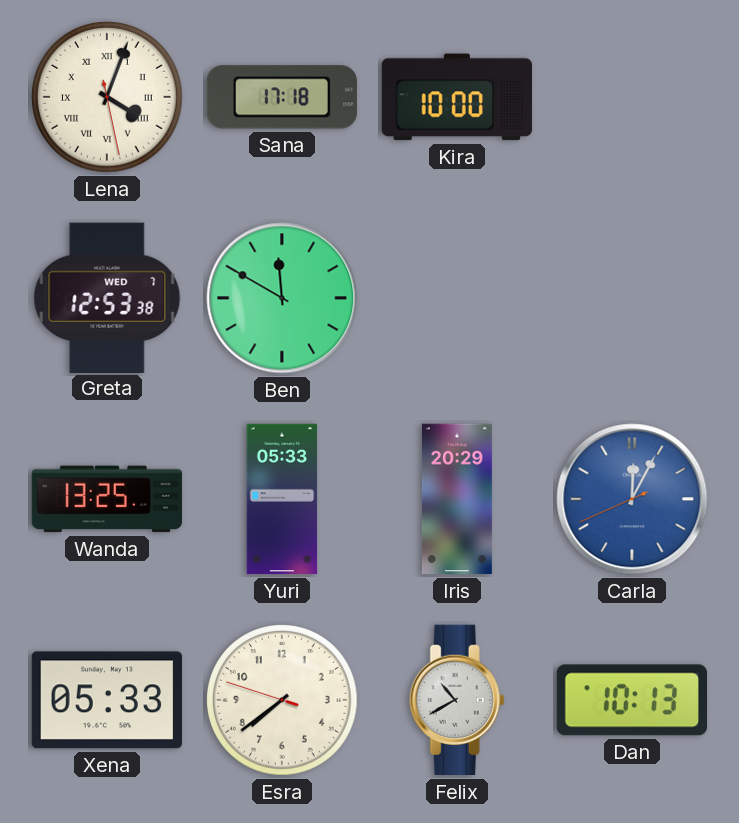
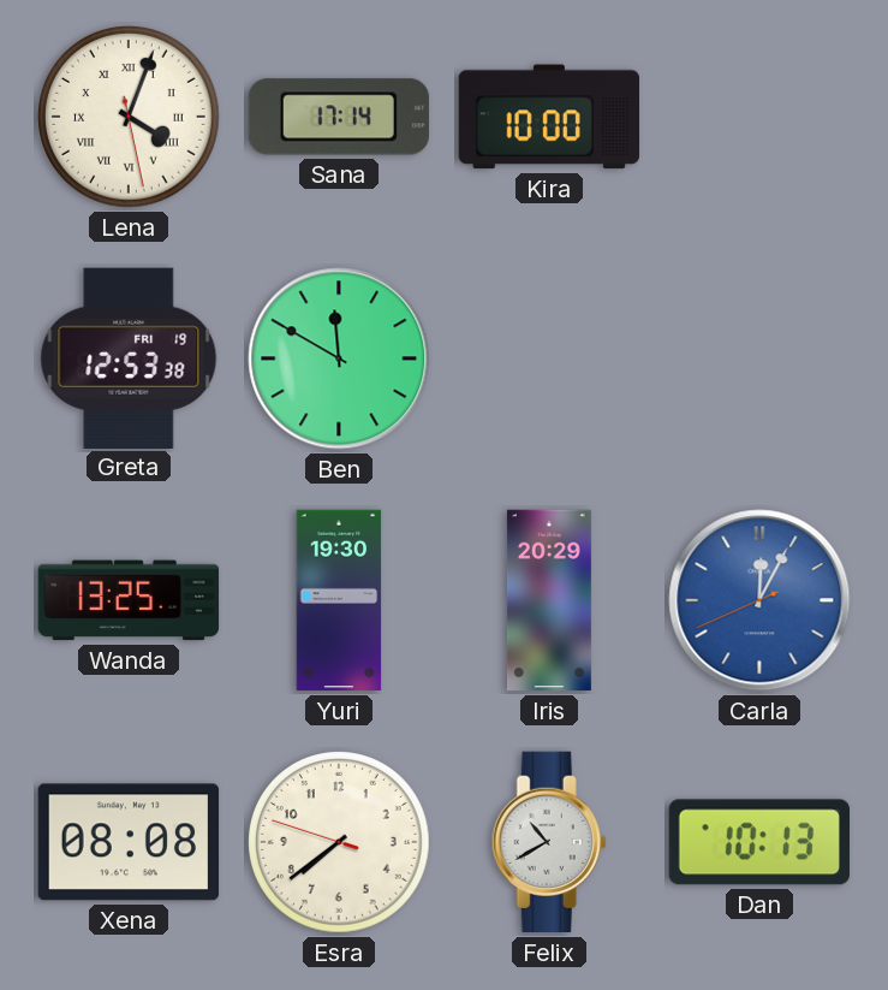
Sana: 17:18 -> 17:14
Greta date: WED 7 -> FRI 19
Yuri: 05:33 -> 19:30
Xena: 05:33 -> 08:08
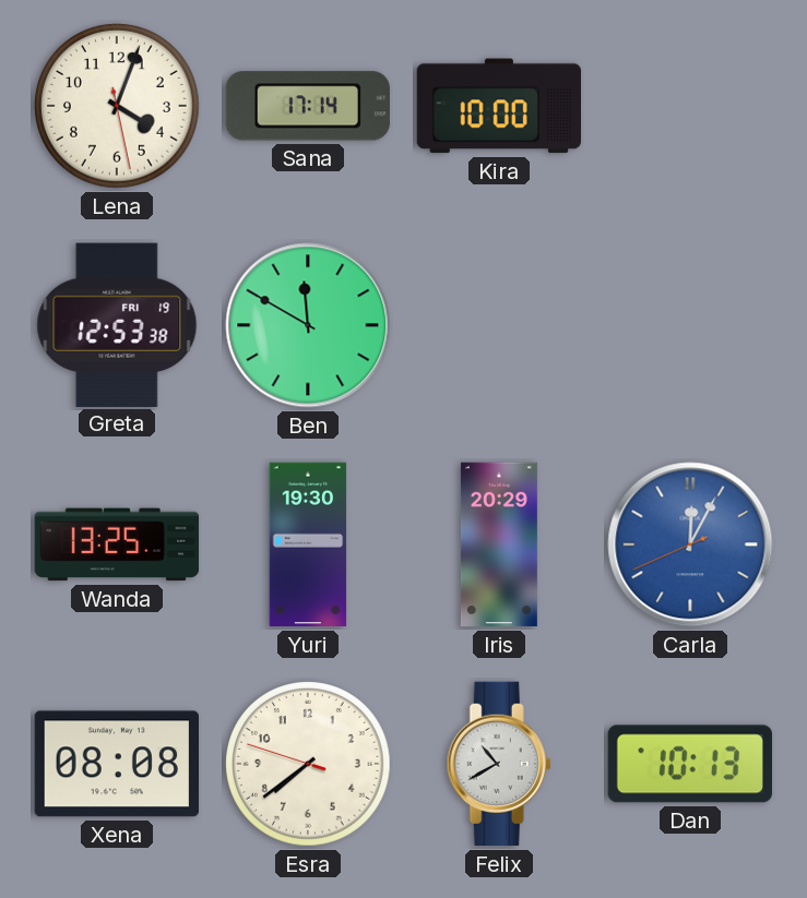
Lena numerals: Roman -> Arabic
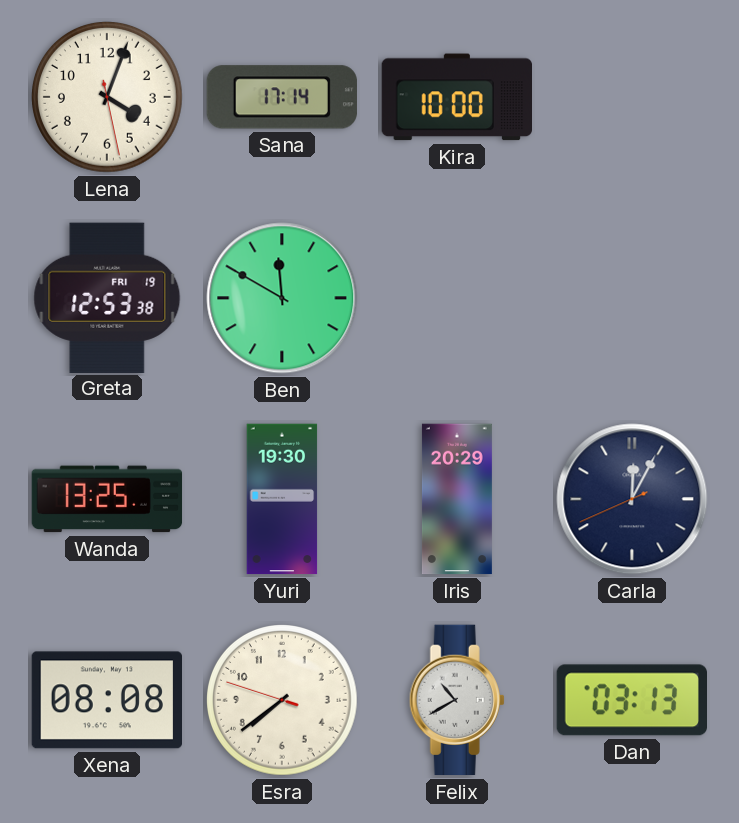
Carla dial: blue -> navy
Dan: 10:13 -> 03:13
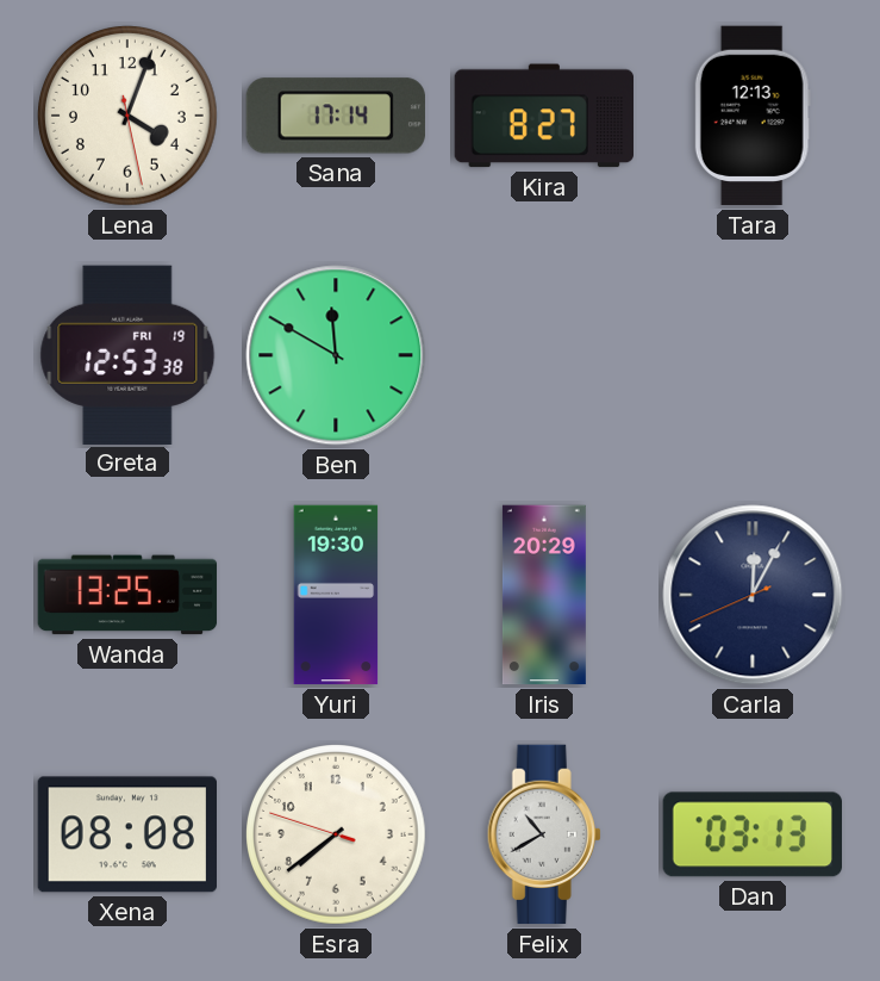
Kira: 10:00 -> 8:27
Tara: none -> 12:13
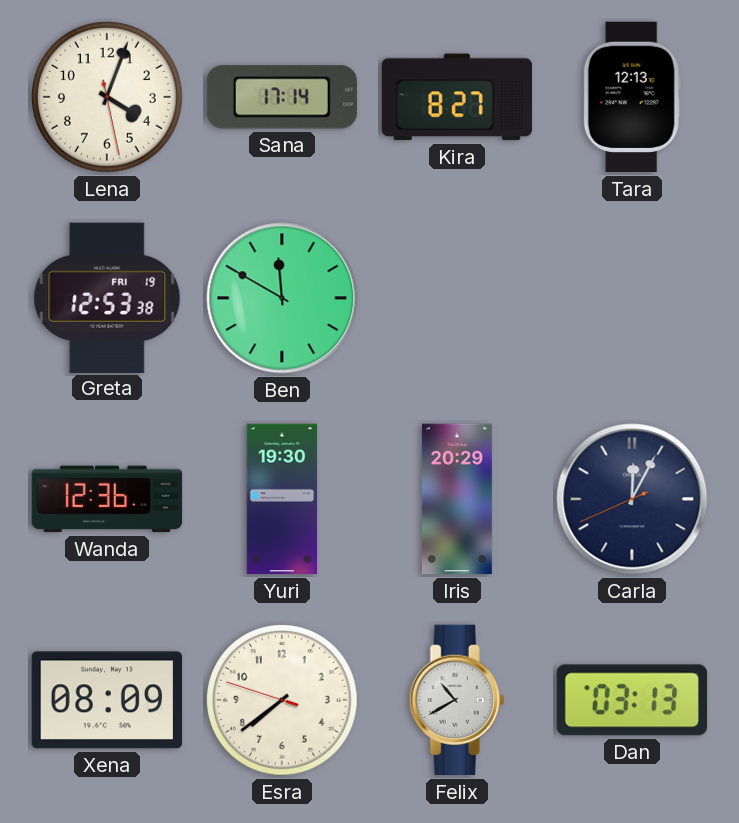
Wanda: 13:25 -> 12:36
Xena: 08:08 -> 08:09
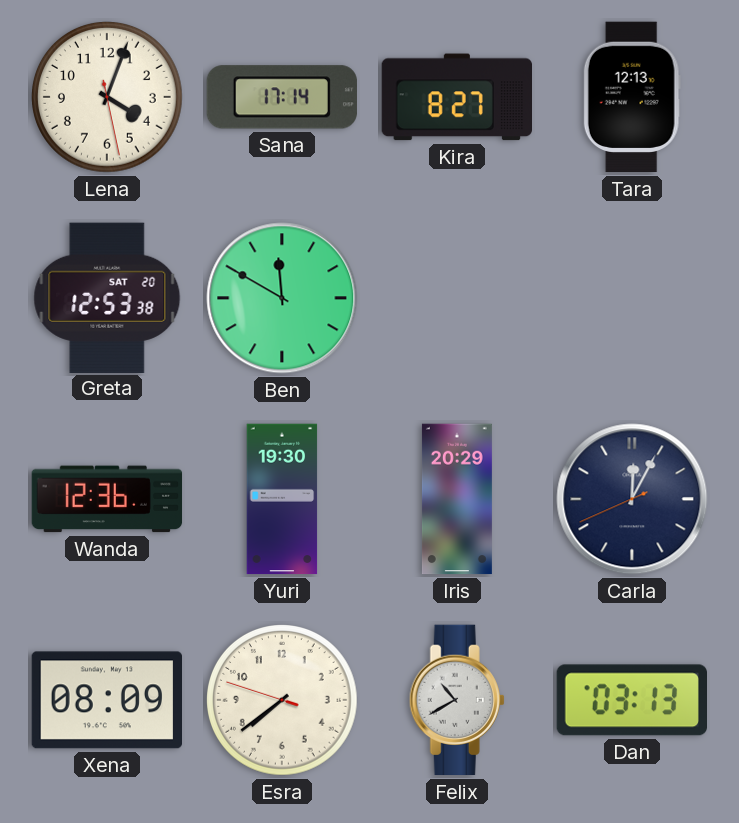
Greta date: FRI 19 -> SAT 20
